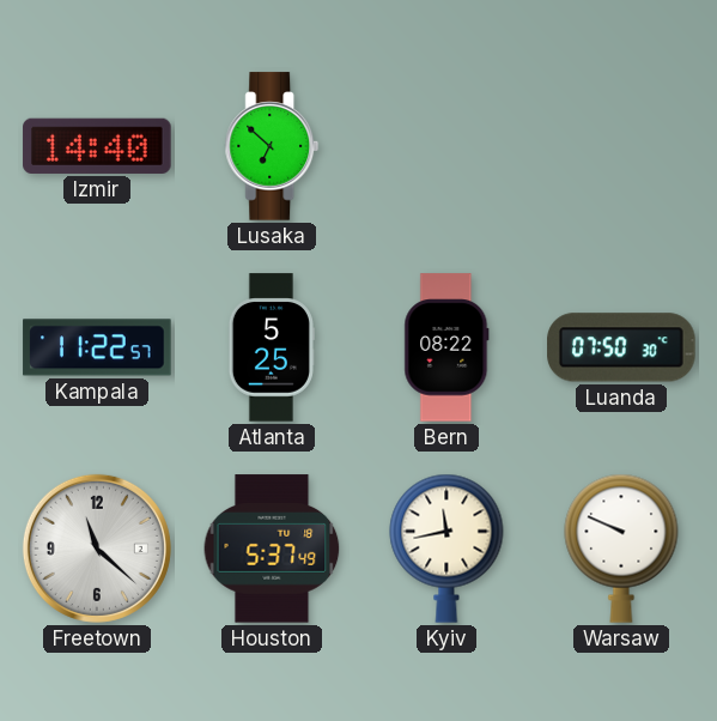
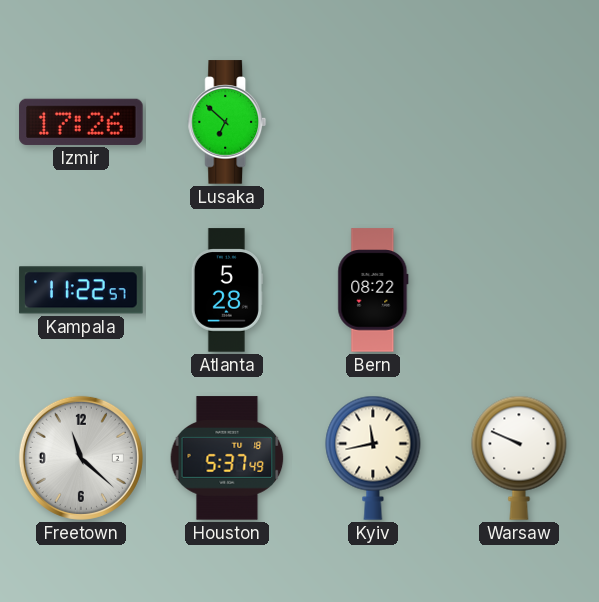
Izmir: 14:40 -> 17:26
Atlanta: 5:25 -> 5:28
Luanda: 07:50 -> none
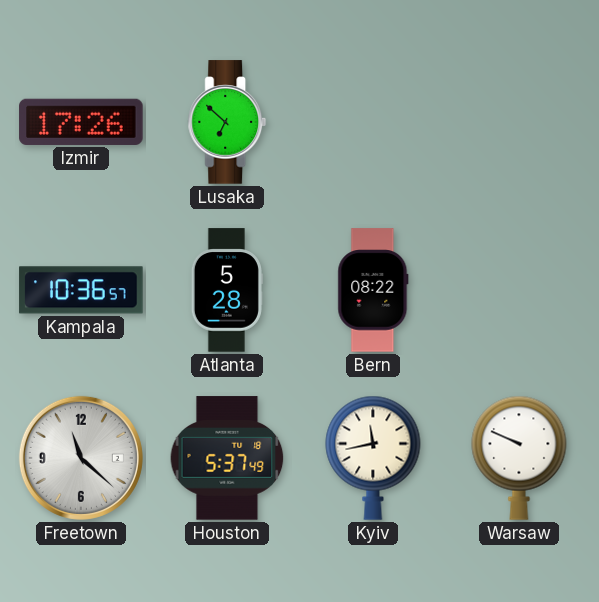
Kampala: 11:22 -> 10:36
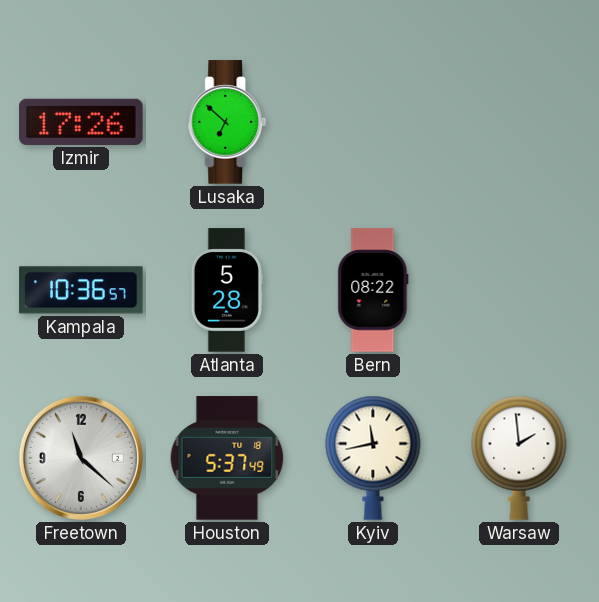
Warsaw: 9:49 -> 1:59
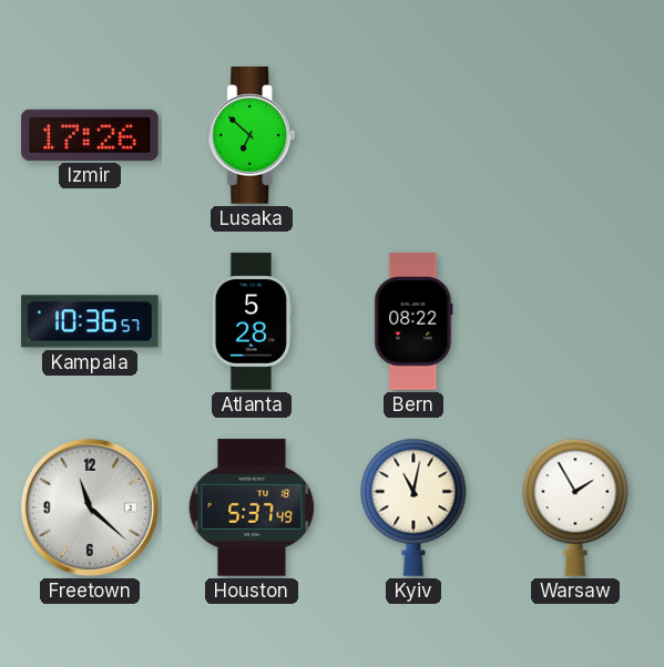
Kyiv: 11:43 -> 11:02
Warsaw: 1:59 -> 1:55
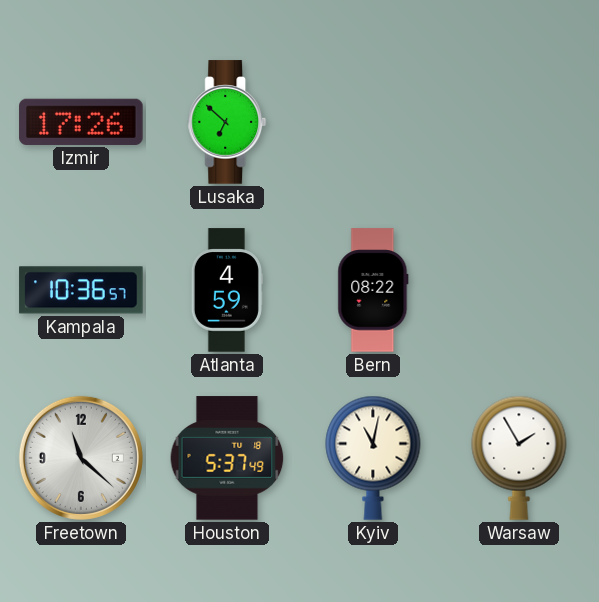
Atlanta: 5:28 -> 4:59
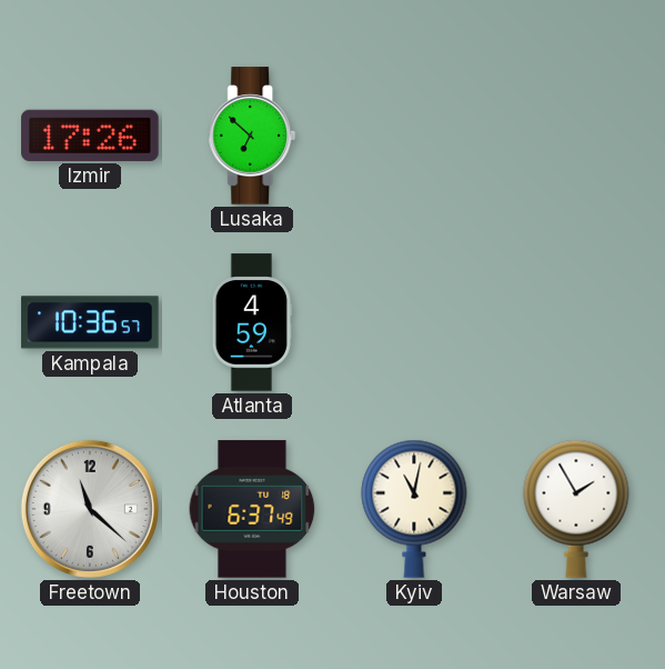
Bern: 08:22 -> none
Houston: 5:37 -> 6:37
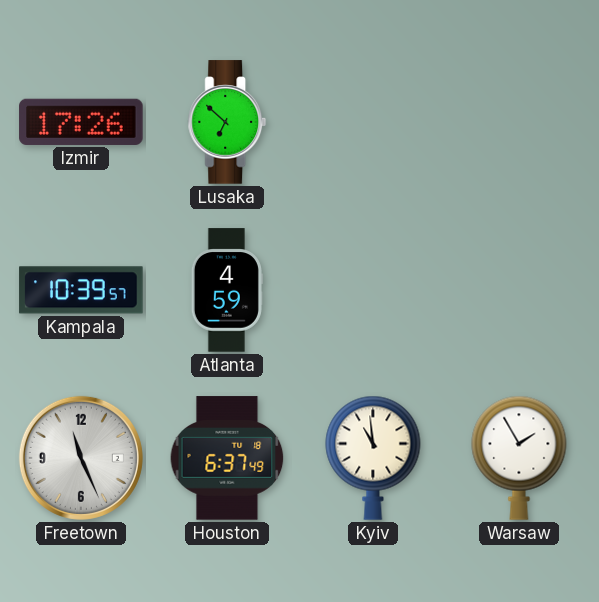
Kampala: 10:36 -> 10:39
Freetown: 11:22 -> 11:26
Kyiv: 11:02 -> 10:59
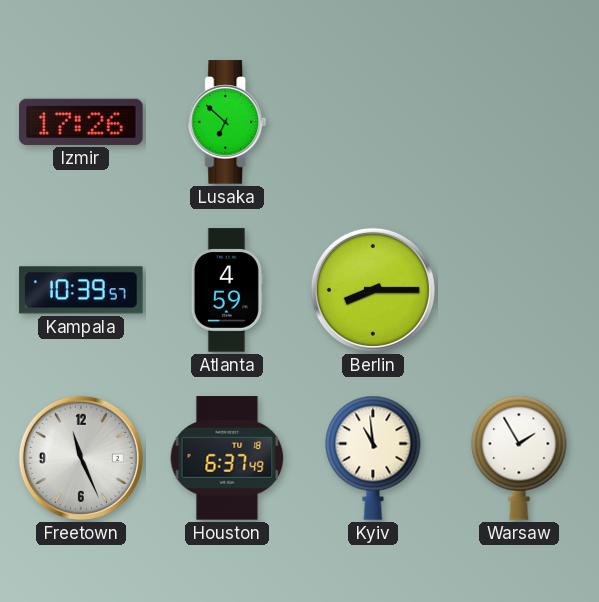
Berlin: none -> 8:15
